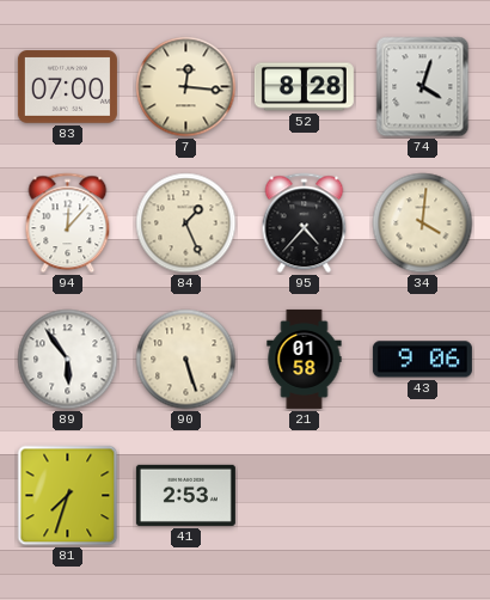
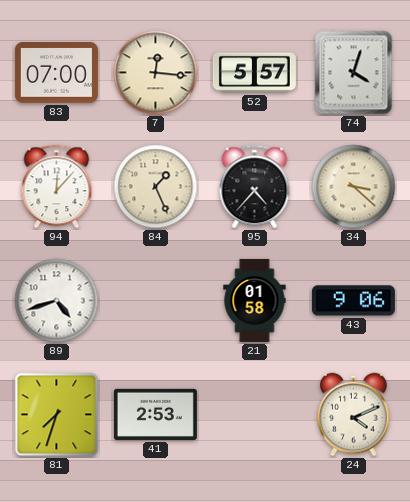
52: 8:28 -> 5:57
34: 4:01 -> 3:22
89: 5:54 -> 4:42
90: 5:27 -> none
24: none -> 4:11
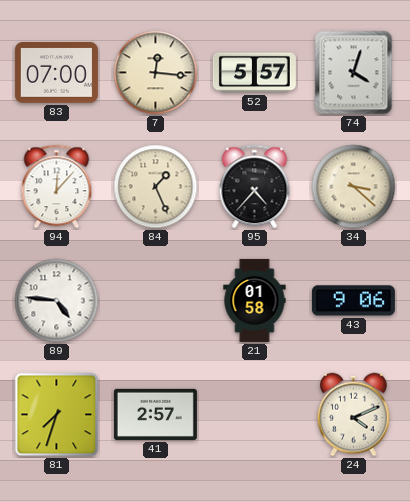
89: 4:42 -> 4:46
41: 2:53 -> 2:57
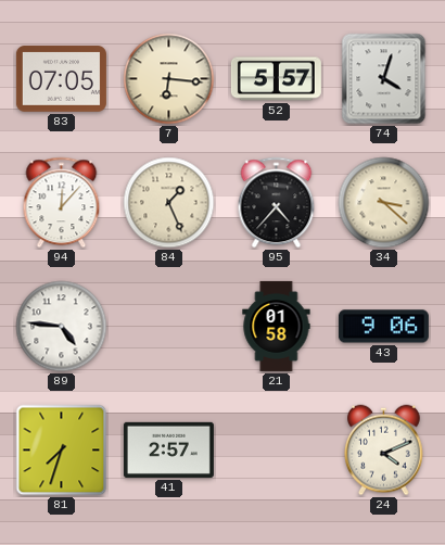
83: 07:00 -> 07:05
7: 12:16 -> 6:16
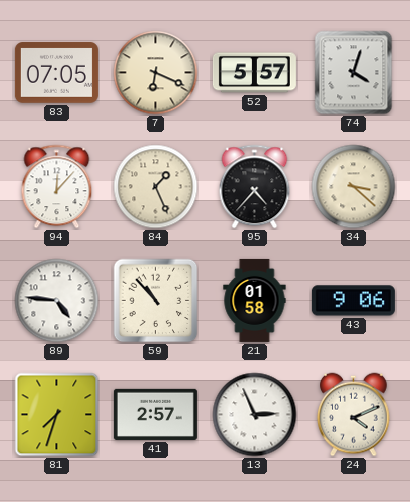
7: 6:16 -> 6:19
59: none -> 10:53
13: none -> 2:56
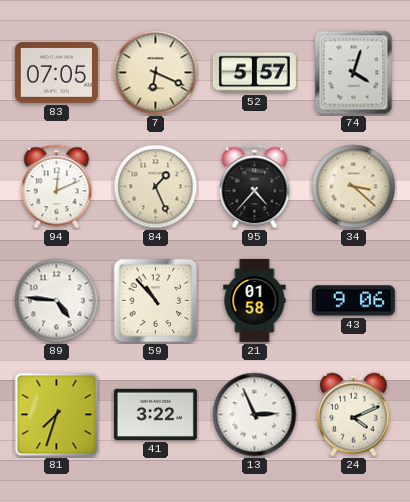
94: 12:07 -> 12:11
41: 2:57 -> 3:22
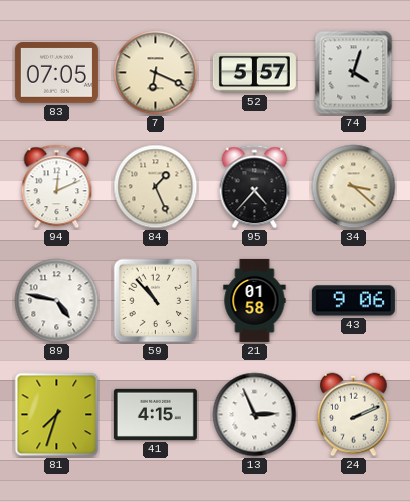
89: 4:46 -> 4:47
41: 3:22 -> 4:15
24: 4:11 -> 2:11
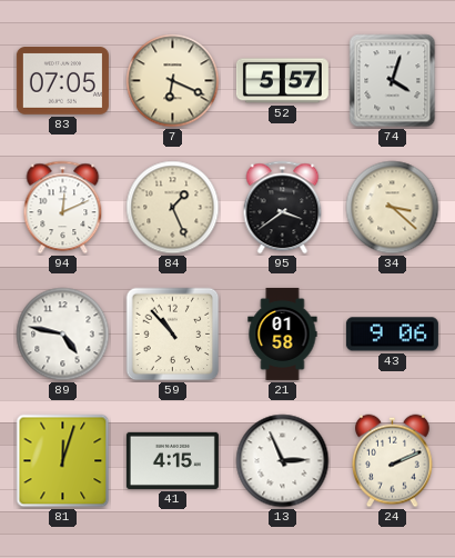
95: 4:37 -> 3:39
81: 7:33 -> 12:03
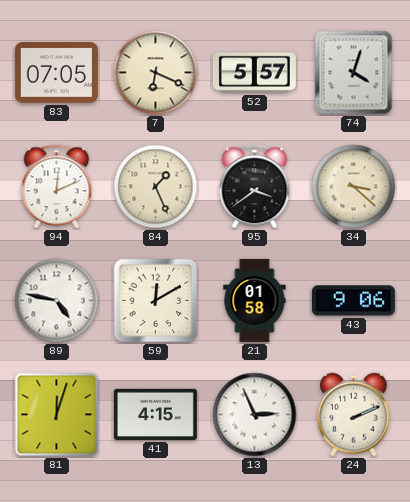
59: 10:53 -> 12:10
